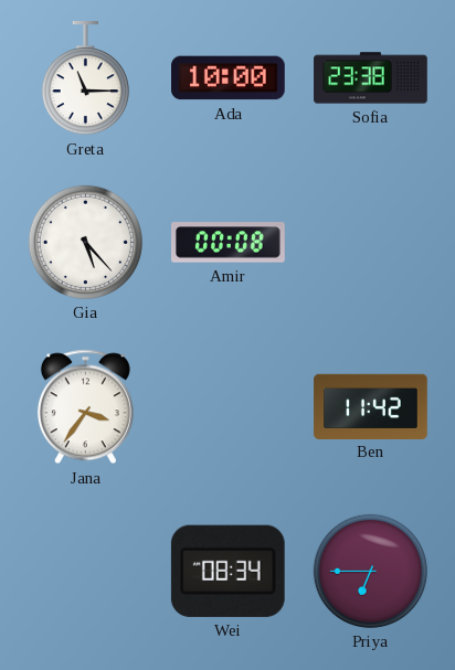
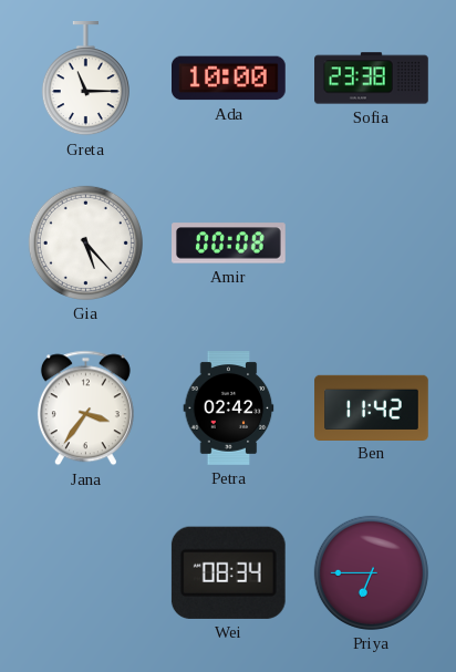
Petra: none -> 02:42
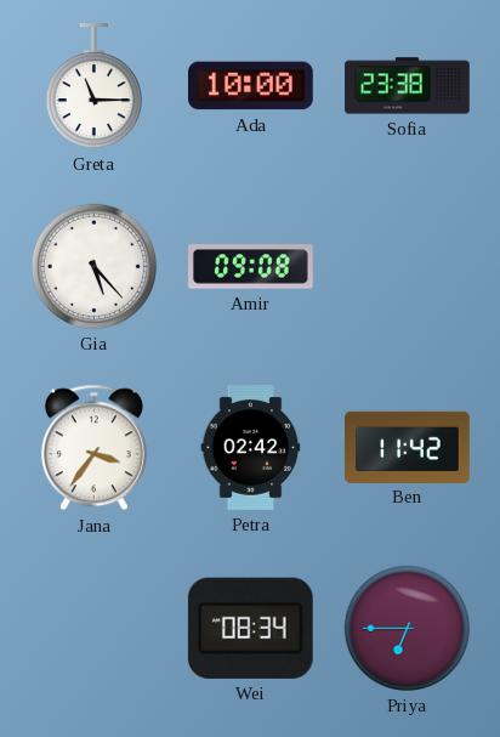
Amir: 00:08 -> 09:08
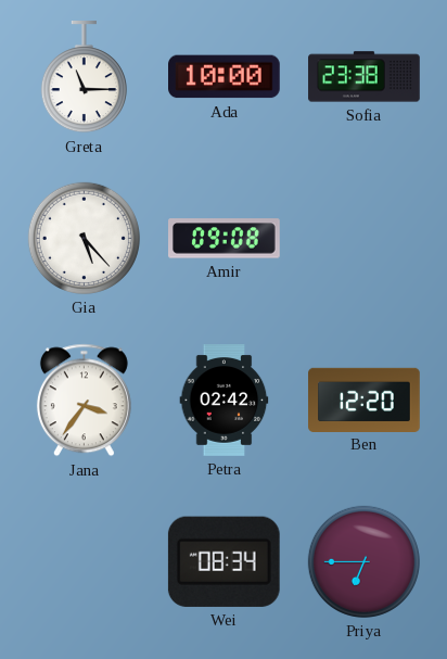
Ben: 11:42 -> 12:20
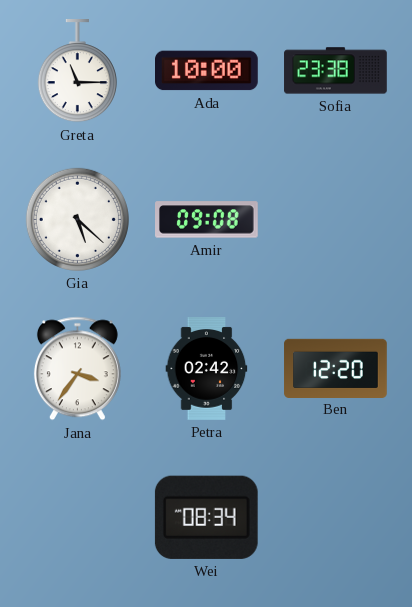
Gia: 5:23 -> 5:22
Priya: 6:45 -> none
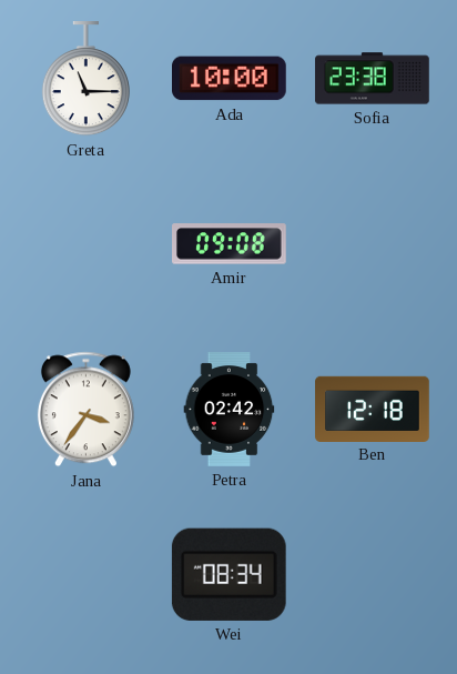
Gia: 5:22 -> none
Ben: 12:20 -> 12:18
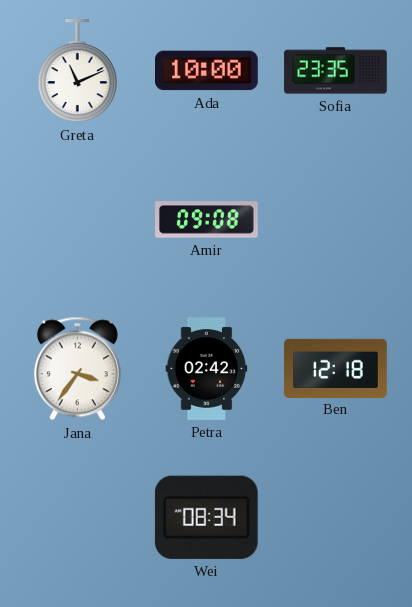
Greta: 11:15 -> 11:11
Sofia: 23:38 -> 23:35
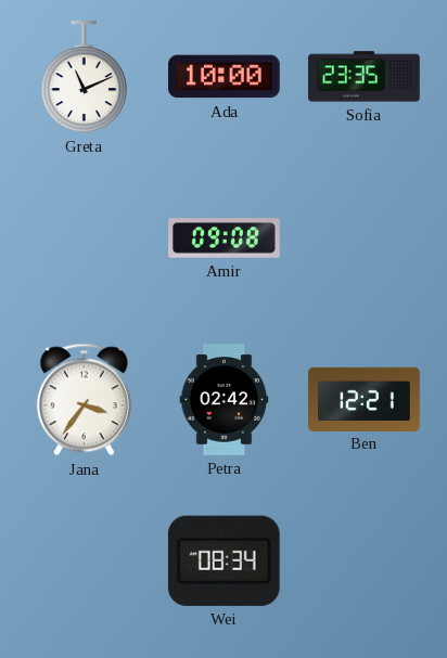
Ben: 12:18 -> 12:21
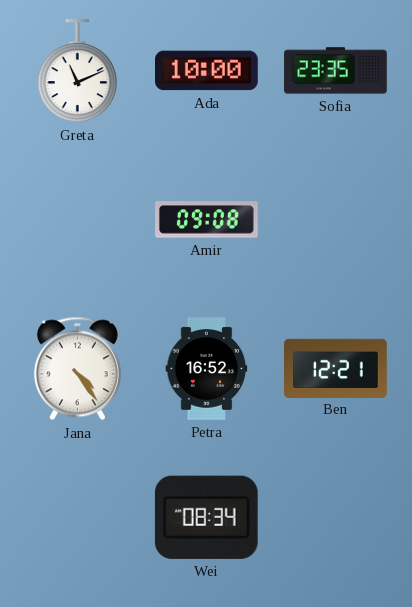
Jana: 3:36 -> 4:24
Petra: 02:42 -> 16:52
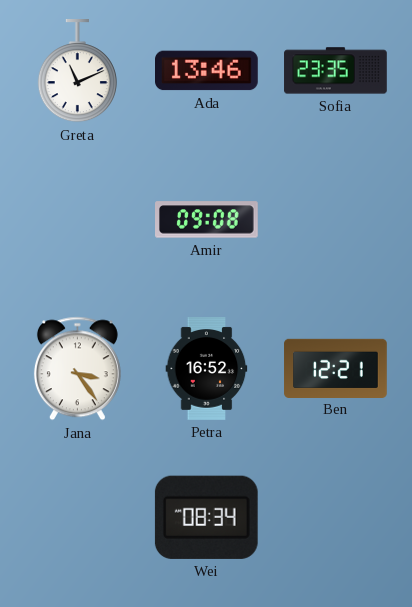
Ada: 10:00 -> 13:46
Jana: 4:24 -> 3:24
